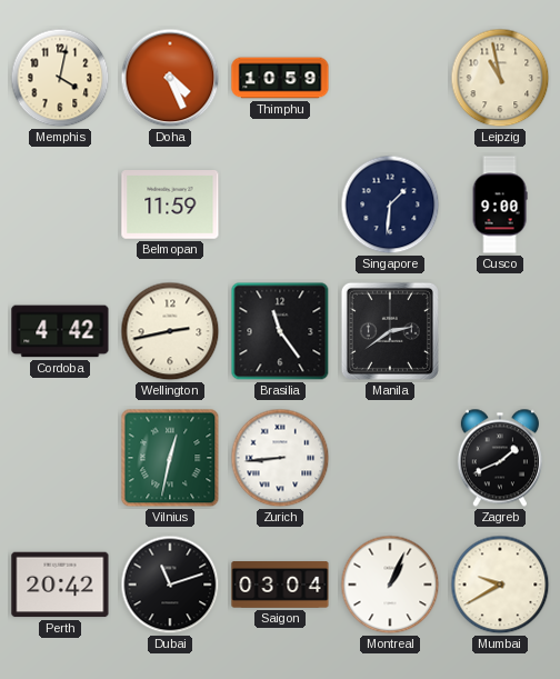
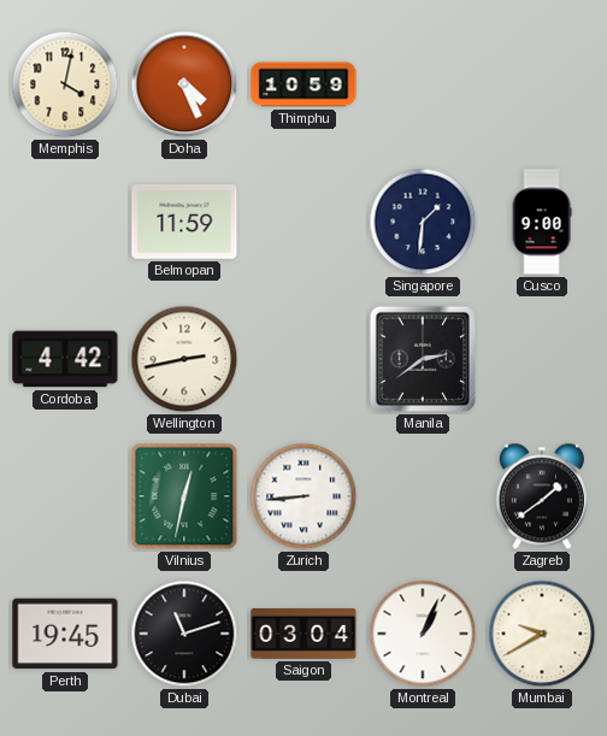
Leipzig: 10:58 -> none
Brasilia: 11:24 -> none
Zagreb: 1:41 -> 1:39
Perth: 20:42 -> 19:45
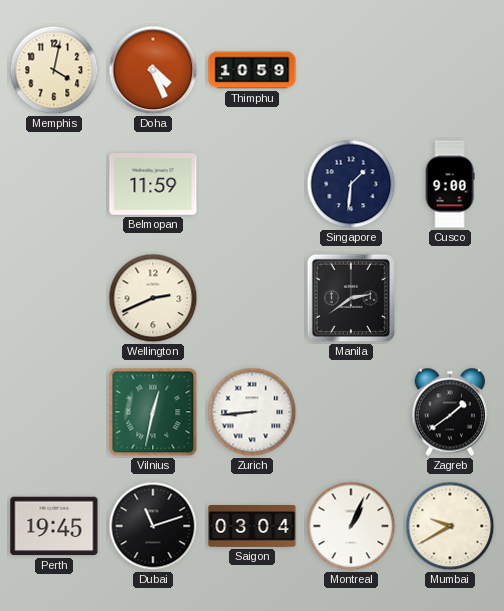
Cordoba: 4:42 -> none
Wellington: 2:43 -> 2:41
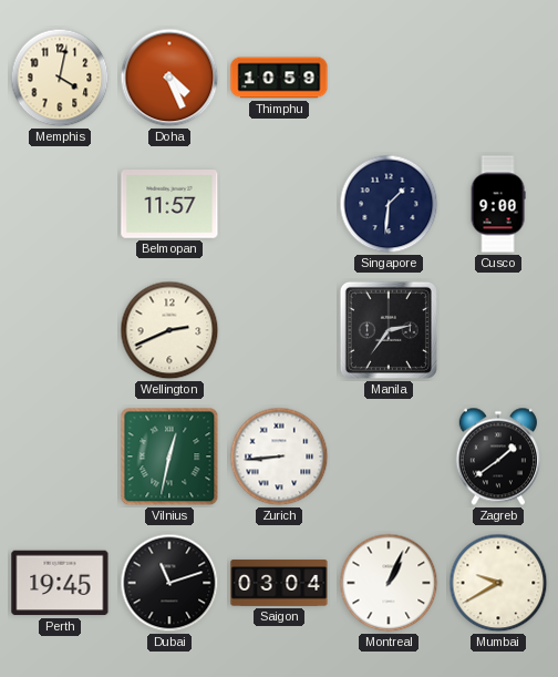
Belmopan: 11:59 -> 11:57
Manila: 2:39 -> 2:36
